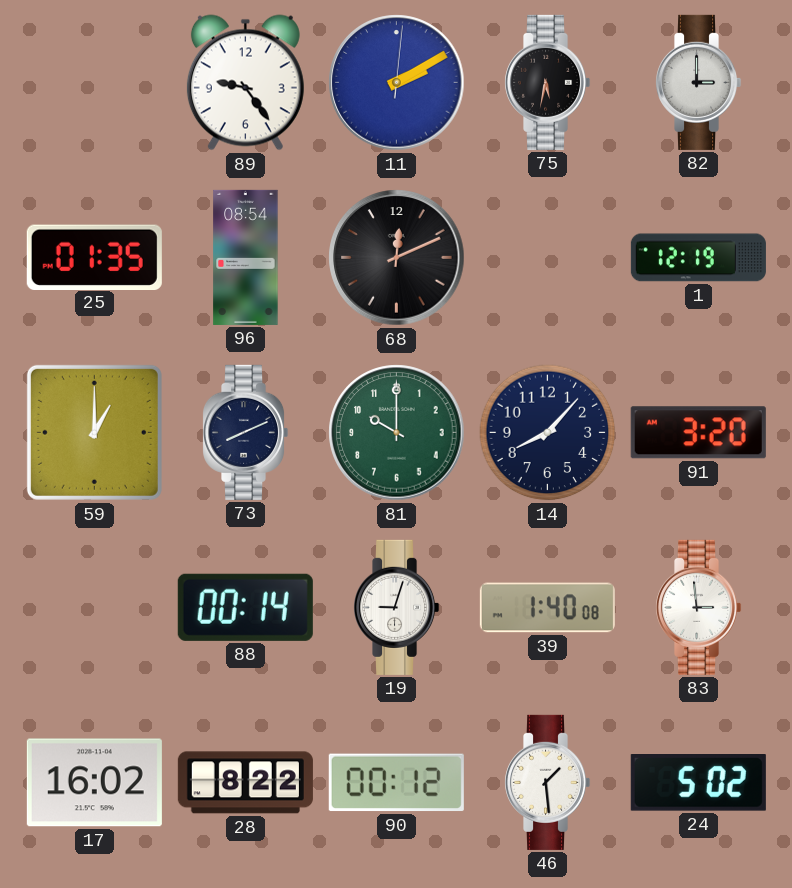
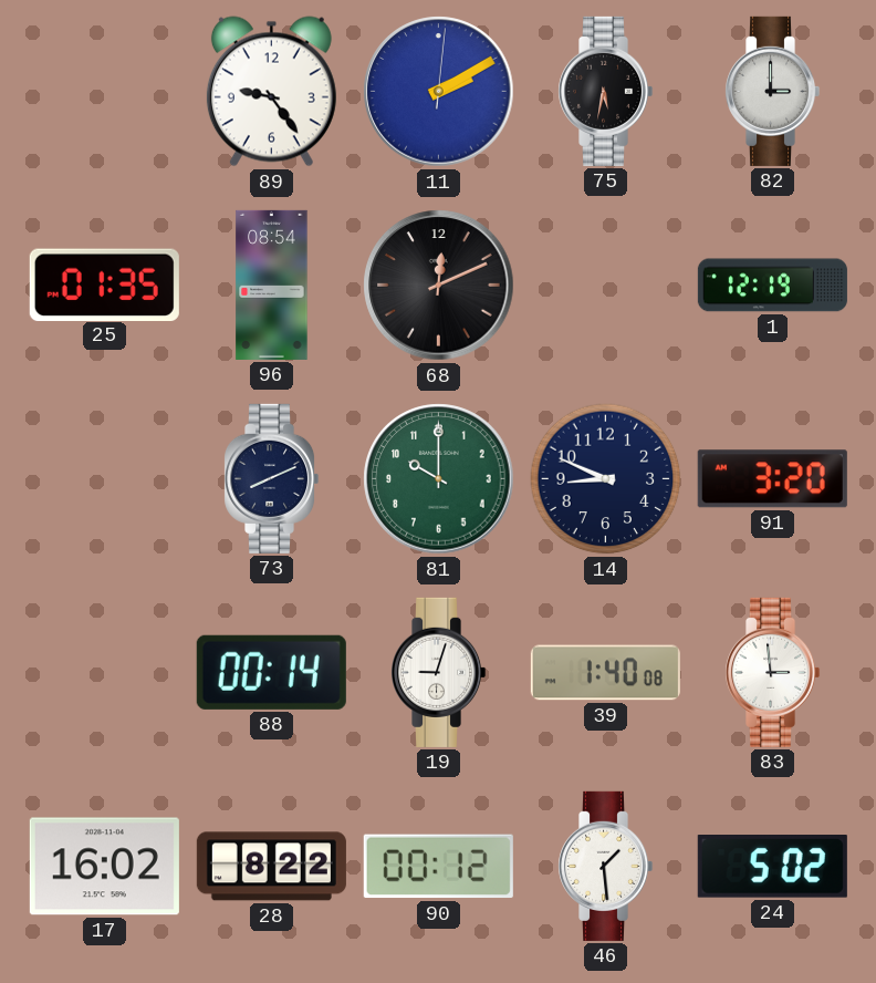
59: 1:00 -> none
14: 8:07 -> 8:49
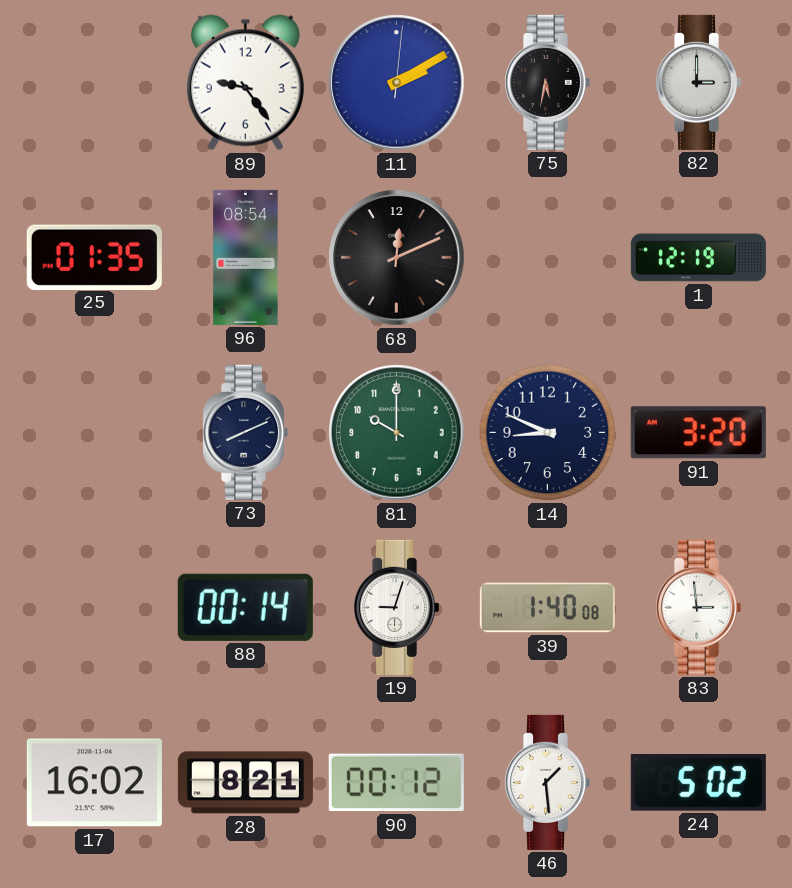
28: 8:22 -> 8:21
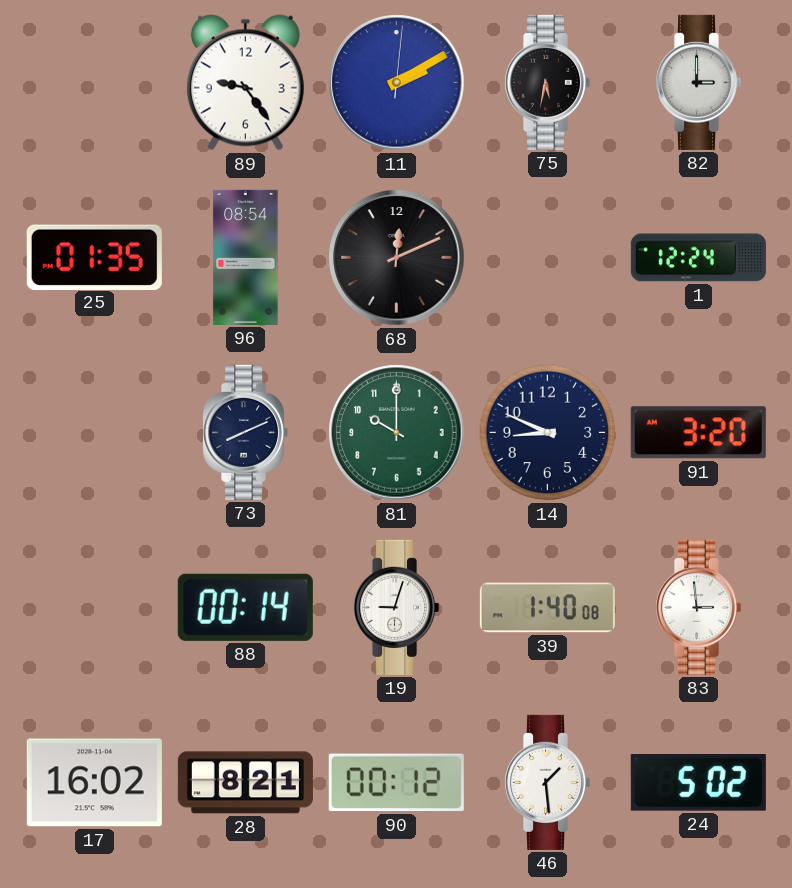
1: 12:19 -> 12:24
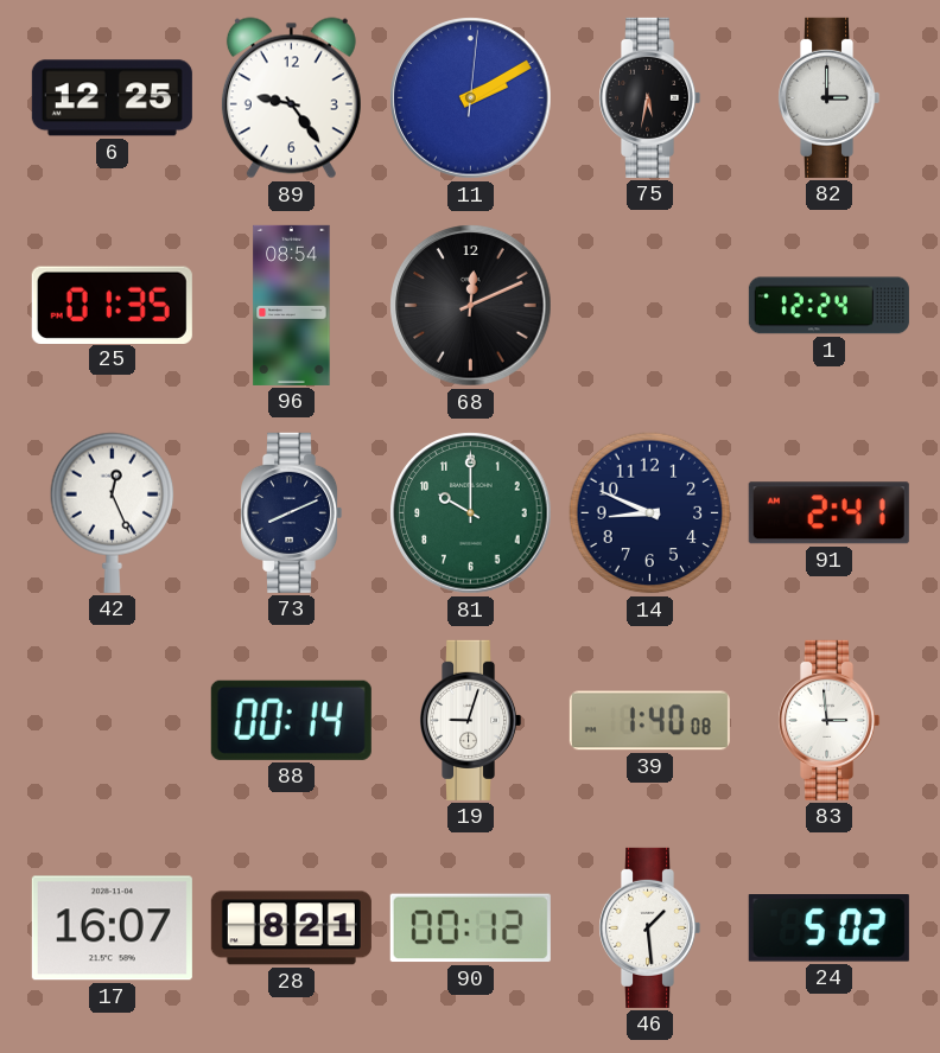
6: none -> 12:25
42: none -> 12:26
91: 3:20 -> 2:41
17: 16:02 -> 16:07
